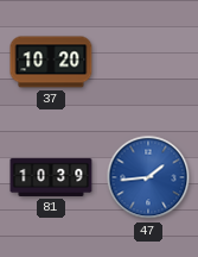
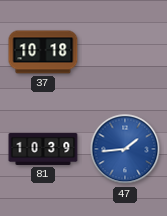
37: 10:20 -> 10:18
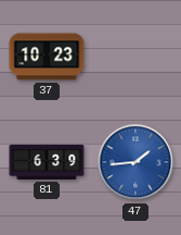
37: 10:18 -> 10:23
81: 10:39 -> 6:39
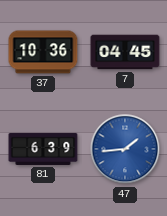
37: 10:23 -> 10:36
7: none -> 04:45
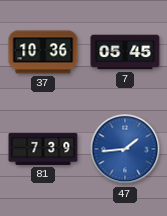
7: 04:45 -> 05:45
81: 6:39 -> 7:39
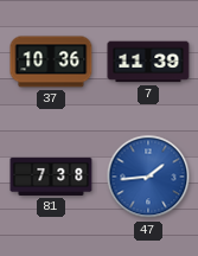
7: 05:45 -> 11:39
81: 7:39 -> 7:38
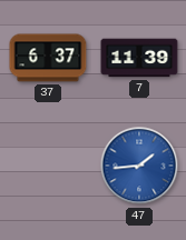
37: 10:36 -> 6:37
81: 7:38 -> none
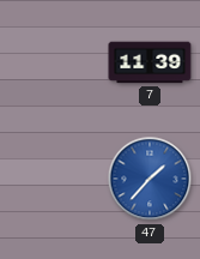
37: 6:37 -> none
47: 1:44 -> 1:37
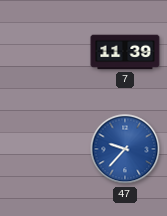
47: 1:37 -> 9:37
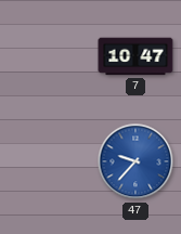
7: 11:39 -> 10:47
